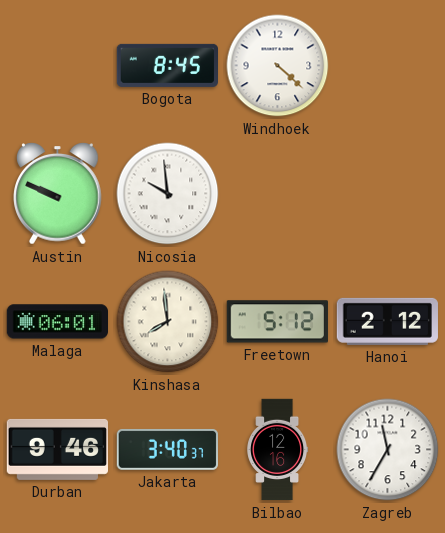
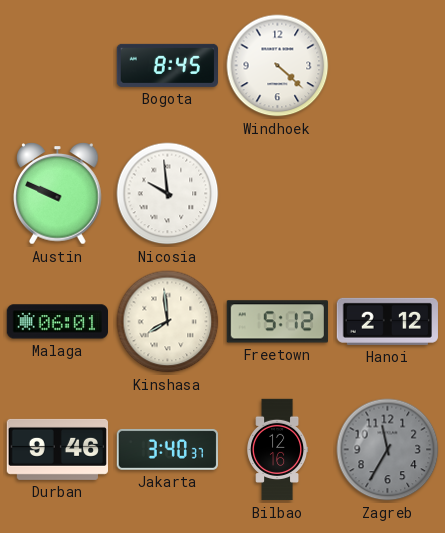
Zagreb dial: white -> grey
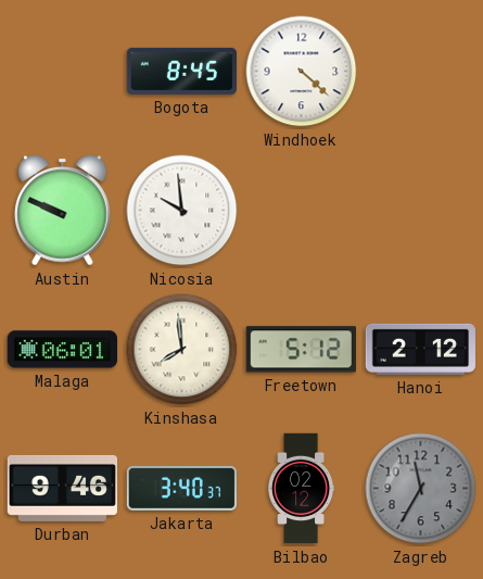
Bilbao: 12:16 -> 02:12
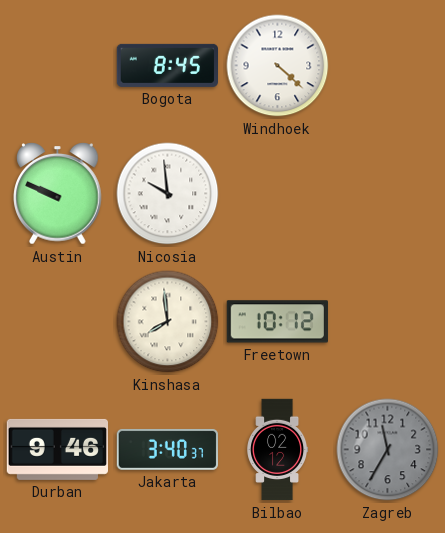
Malaga: 06:01 -> none
Freetown: 5:12 -> 10:12
Hanoi: 2:12 -> none
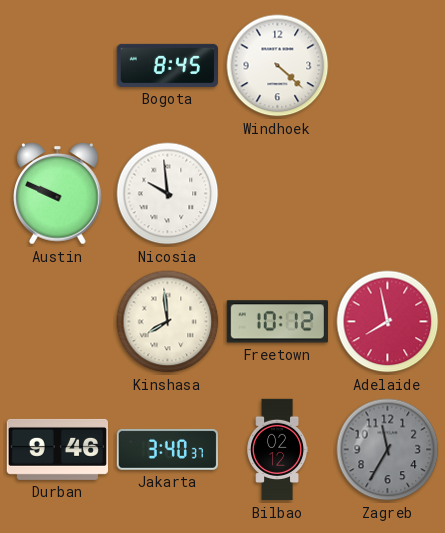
Adelaide: none -> 7:58
